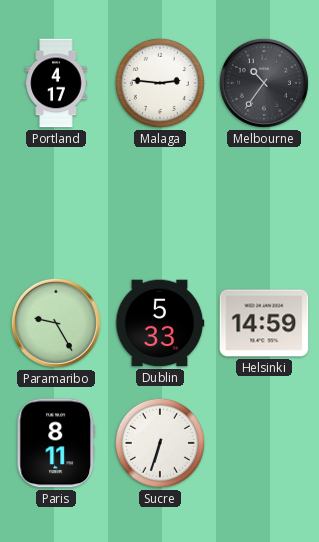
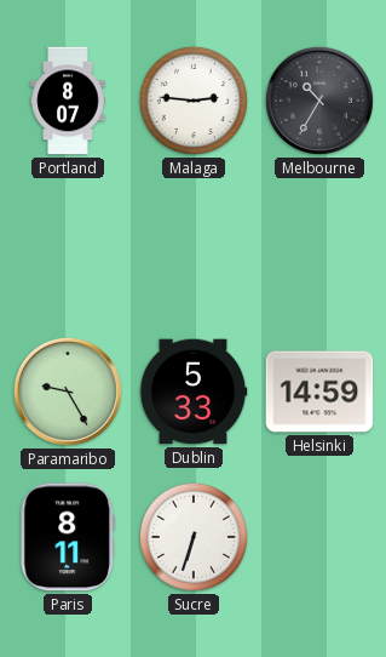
Portland: 4:17 -> 8:07
Melbourne: 10:36 -> 10:35
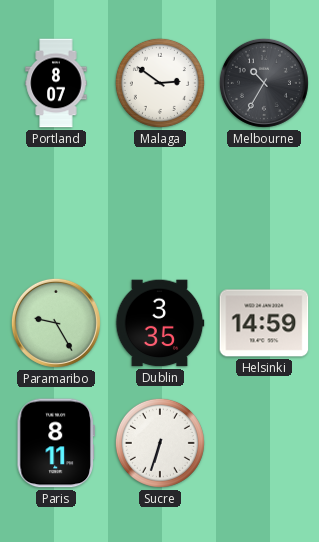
Malaga: 2:46 -> 2:51
Dublin: 5:33 -> 3:35
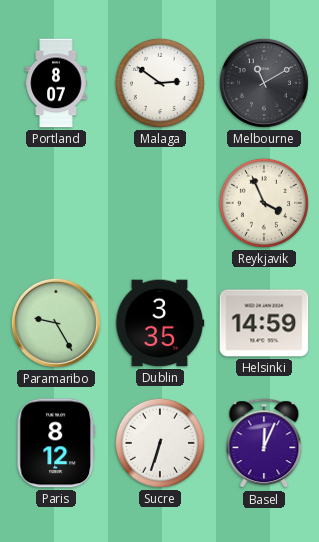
Melbourne: 10:35 -> 11:10
Reykjavik: none -> 3:56
Paris: 8:11 -> 8:12
Basel: none -> 12:04
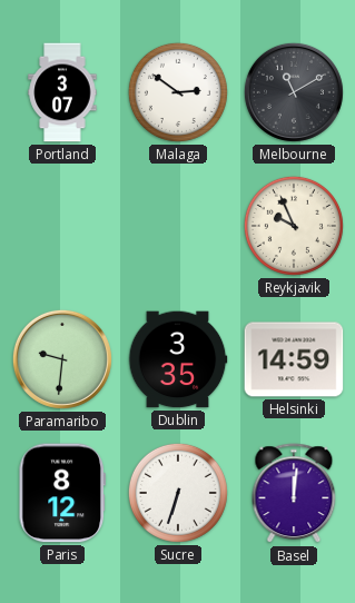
Portland: 8:07 -> 3:07
Reykjavik: 3:56 -> 9:56
Paramaribo: 9:25 -> 9:31
Basel: 12:04 -> 12:01
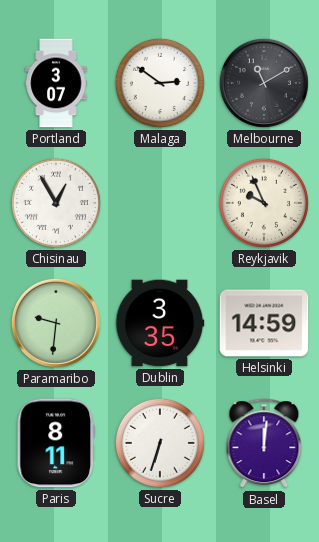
Chisinau: none -> 12:55
Paris: 8:12 -> 8:11
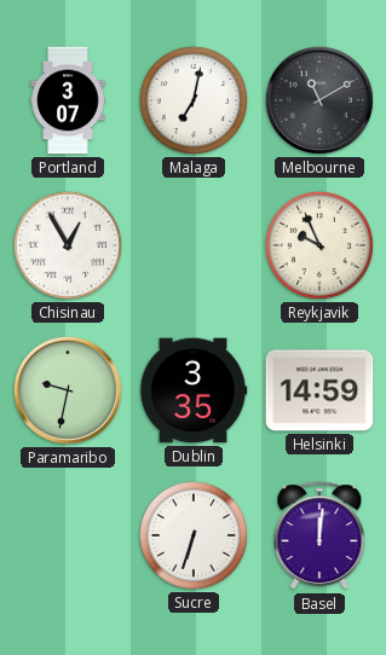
Malaga: 2:51 -> 7:02
Paramaribo: 9:31 -> 9:32
Paris: 8:11 -> none
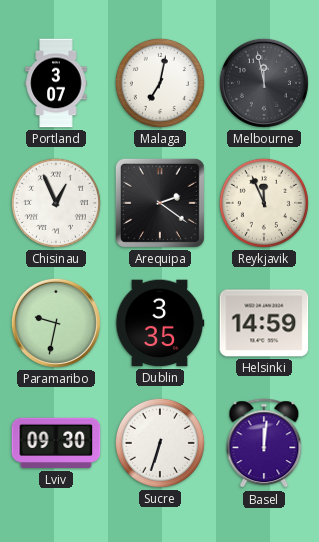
Melbourne: 11:10 -> 11:58
Chisinau: 12:55 -> 12:56
Arequipa: none -> 2:21
Reykjavik: 9:56 -> 11:56
Lviv: none -> 09:30
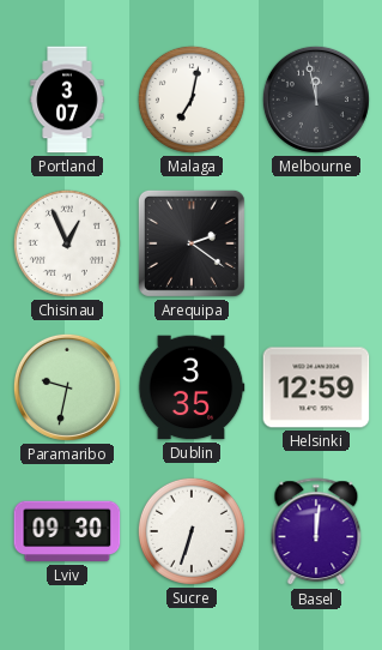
Reykjavik: 11:56 -> none
Helsinki: 14:59 -> 12:59
